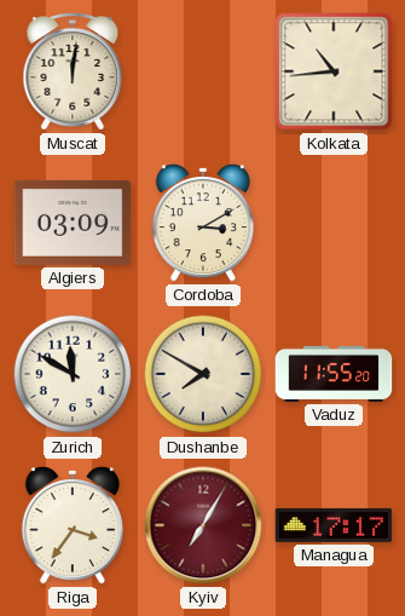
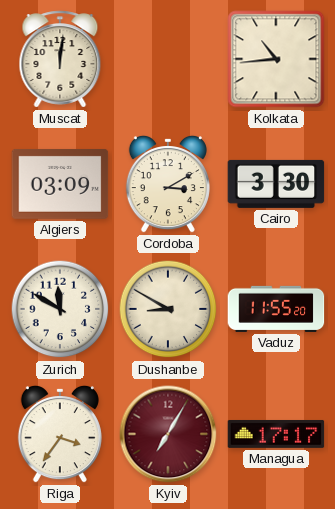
Cairo: none -> 3:30
Dushanbe: 7:50 -> 8:50
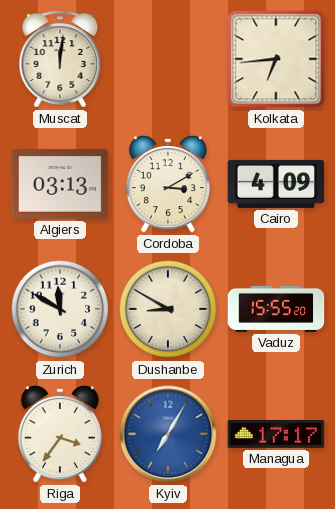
Kolkata: 10:44 -> 6:44
Algiers: 03:09 -> 03:13
Cairo: 3:30 -> 4:09
Vaduz: 11:55 -> 15:55
Kyiv dial: burgundy -> blue
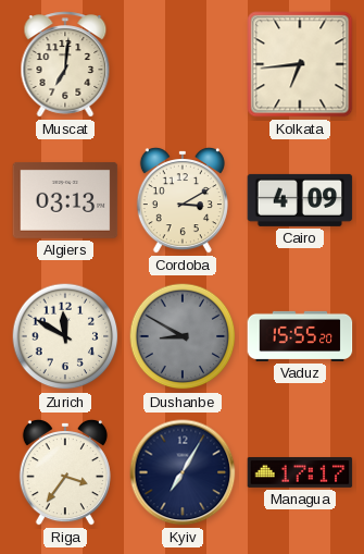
Muscat: 12:01 -> 7:01
Dushanbe dial: cream -> grey
Kyiv dial: blue -> navy
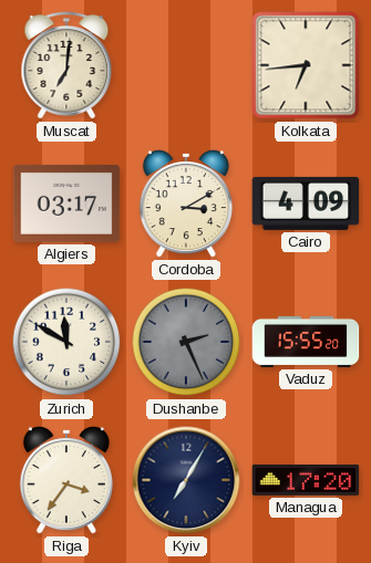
Algiers: 03:13 -> 03:17
Dushanbe: 8:50 -> 2:26
Managua: 17:17 -> 17:20
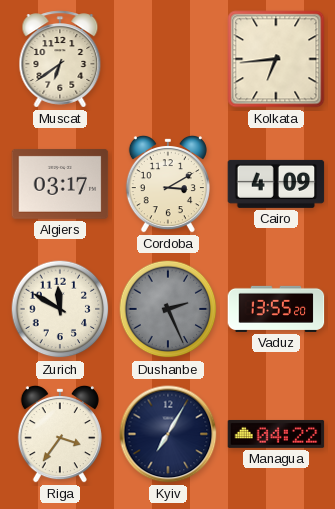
Muscat: 7:01 -> 6:39
Vaduz: 15:55 -> 13:55
Managua: 17:20 -> 04:22
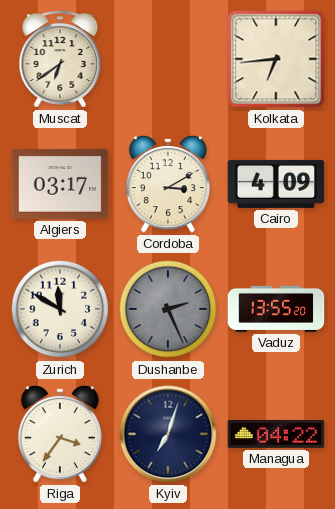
Kyiv: 7:05 -> 7:03
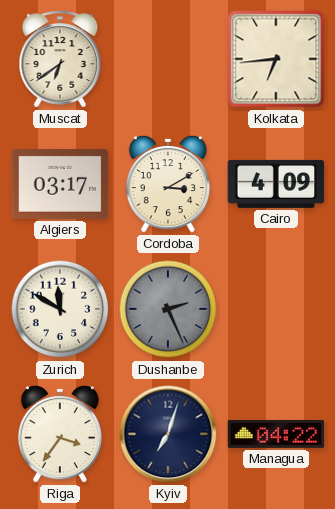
Vaduz: 13:55 -> none
